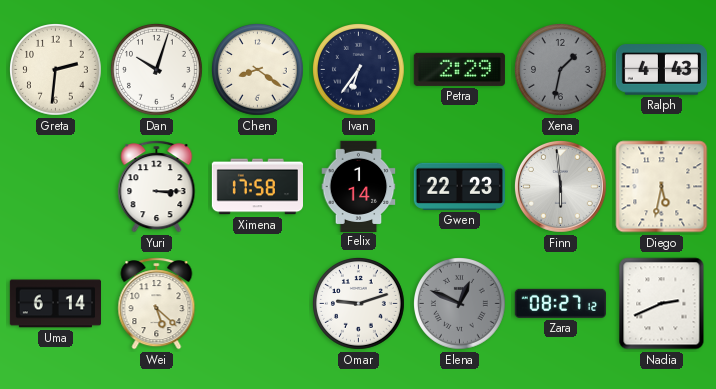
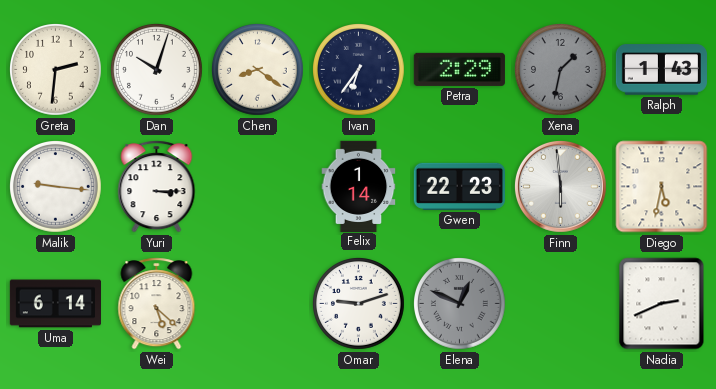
Ralph: 4:43 -> 1:43
Malik: none -> 9:16
Ximena: 17:58 -> none
Zara: 08:27 -> none
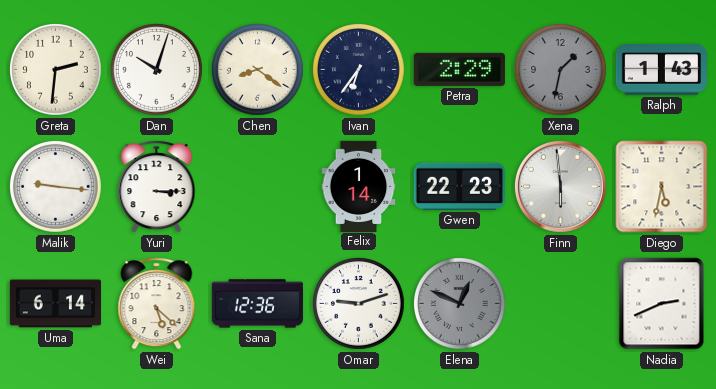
Sana: none -> 12:36
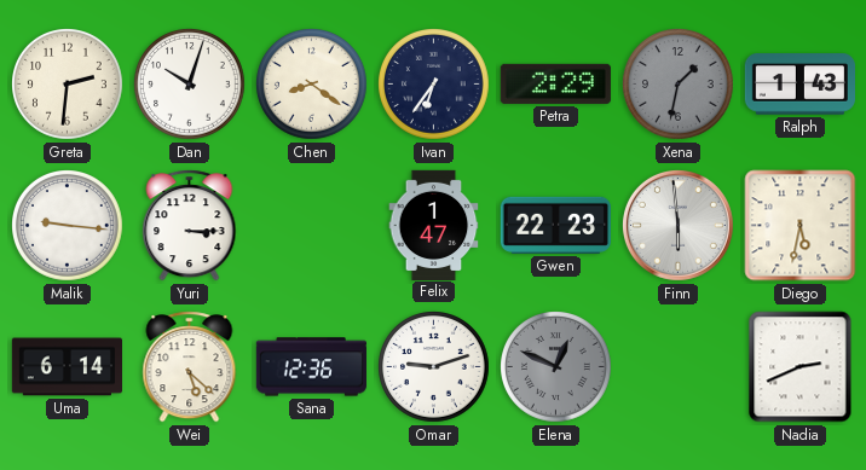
Felix: 1:14 -> 1:47
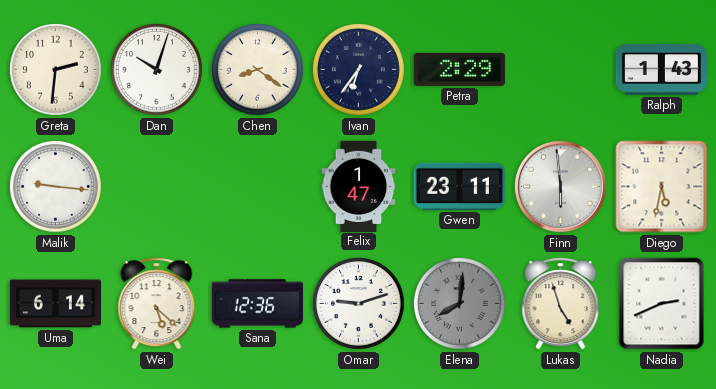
Xena: 1:32 -> none
Yuri: 3:15 -> none
Gwen: 22:23 -> 23:11
Elena: 12:49 -> 8:01
Lukas: none -> 4:57
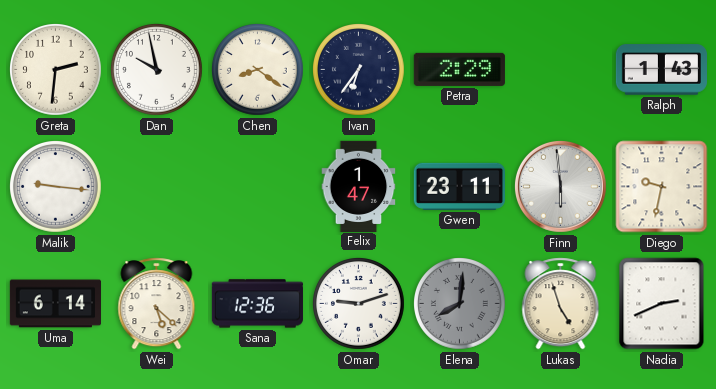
Dan: 10:03 -> 9:58
Diego: 5:32 -> 9:32
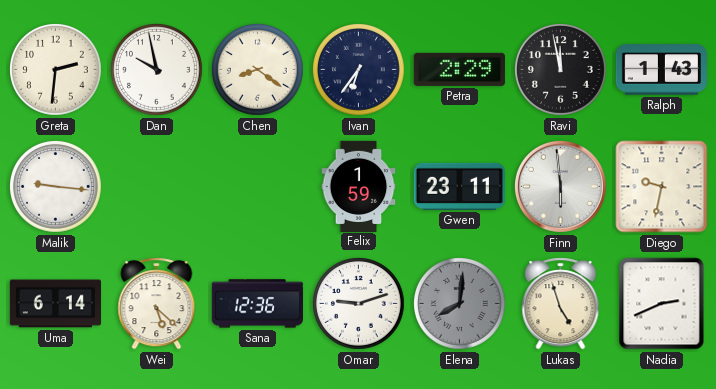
Ravi: none -> 11:58
Felix: 1:47 -> 1:59
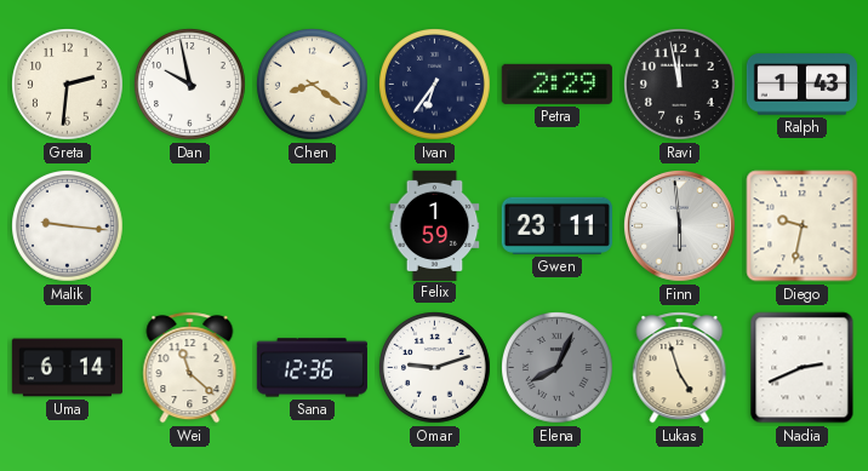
Wei: 5:22 -> 11:22
Elena: 8:01 -> 8:04
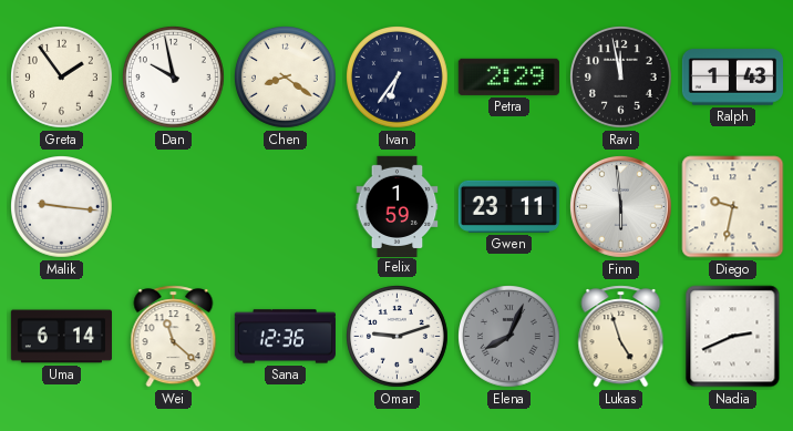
Greta: 2:31 -> 1:54
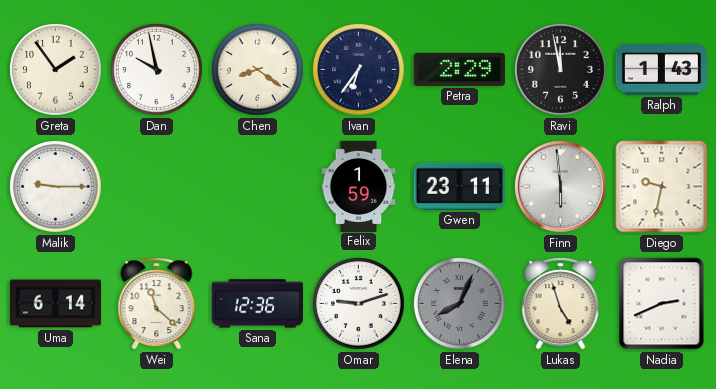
Malik: 9:16 -> 9:15
